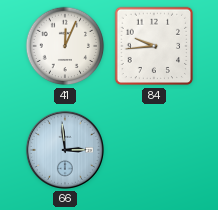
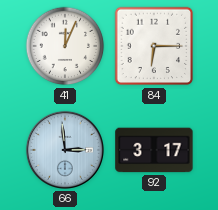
84: 9:44 -> 6:15
92: none -> 3:17
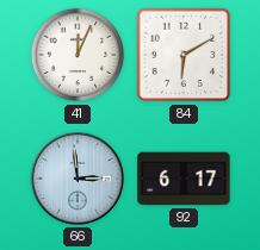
84: 6:15 -> 6:10
92: 3:17 -> 6:17
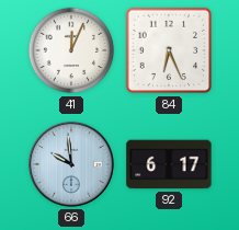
84: 6:10 -> 6:26
66: 2:59 -> 9:59
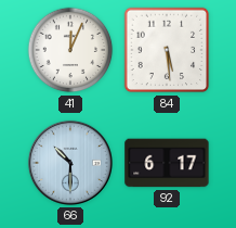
84: 6:26 -> 5:29
66: 9:59 -> 10:30
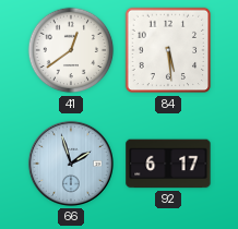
41: 12:04 -> 12:39
66: 10:30 -> 1:57
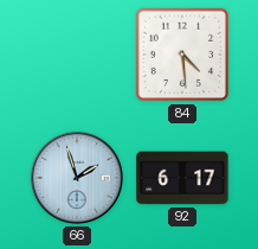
41: 12:39 -> none
84: 5:29 -> 4:29
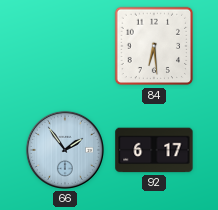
84: 4:29 -> 6:29
66: 1:57 -> 1:54
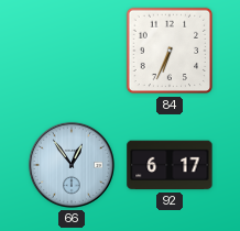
84: 6:29 -> 6:34
66: 1:54 -> 12:54
